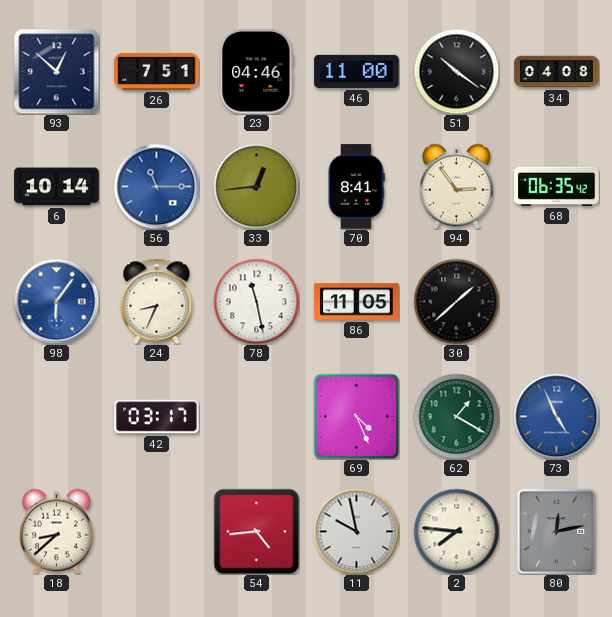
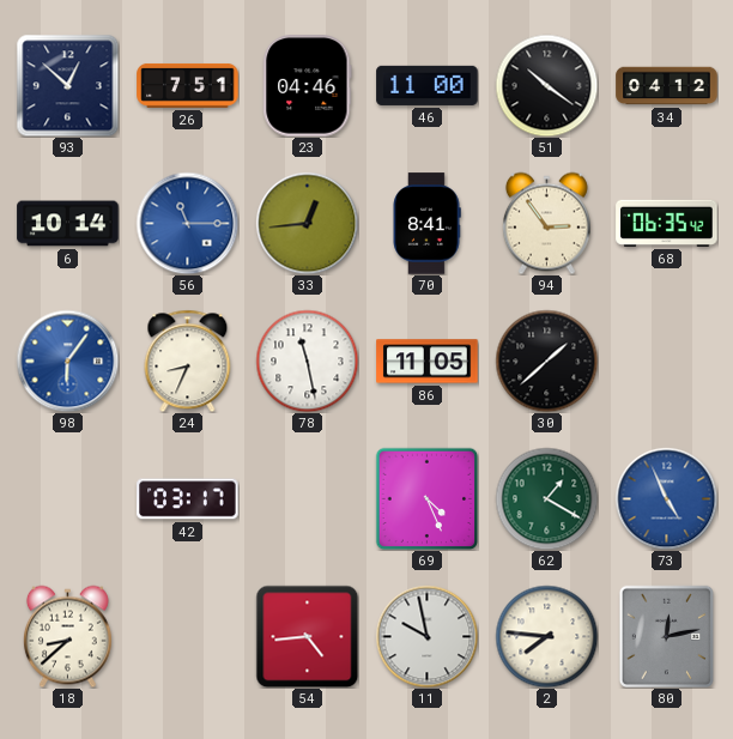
34: 04:08 -> 04:12
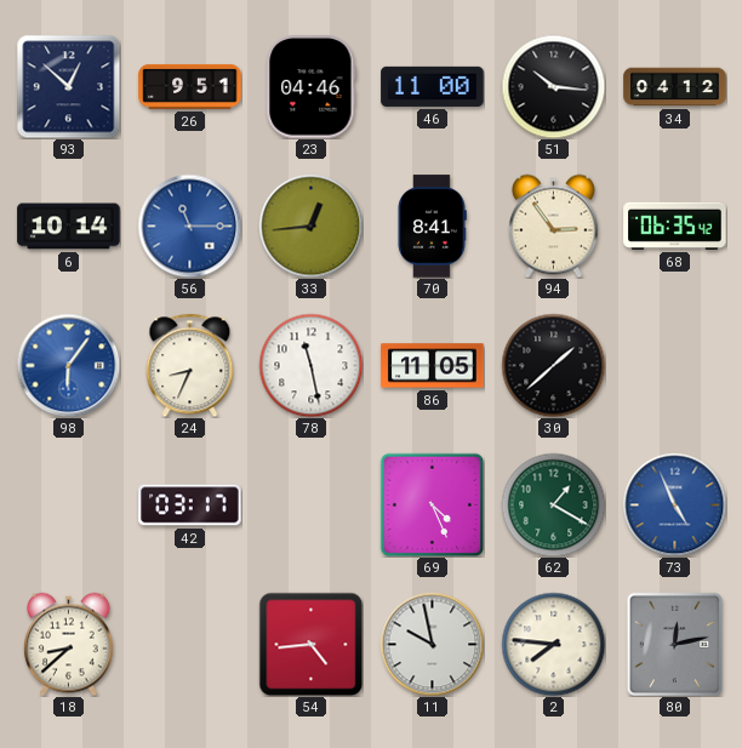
26: 7:51 -> 9:51
51: 10:21 -> 10:16
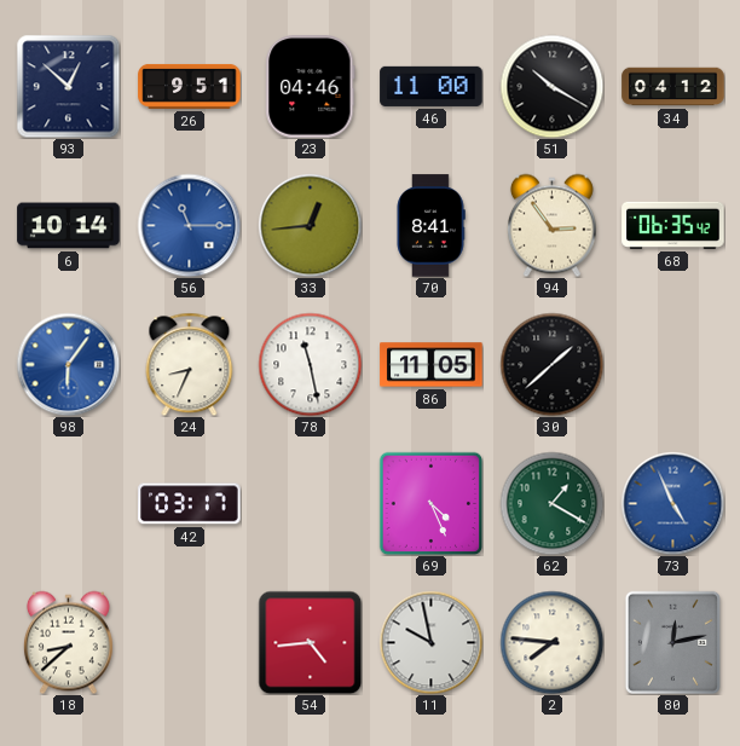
51: 10:16 -> 10:20
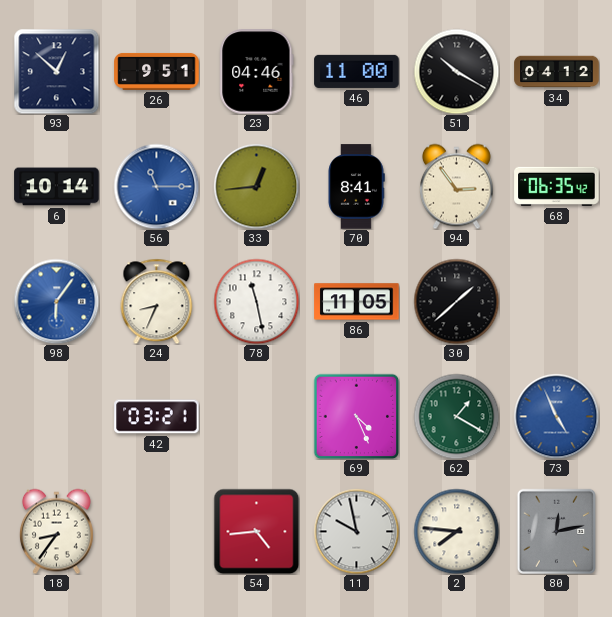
42: 03:17 -> 03:21
18: 8:38 -> 8:36
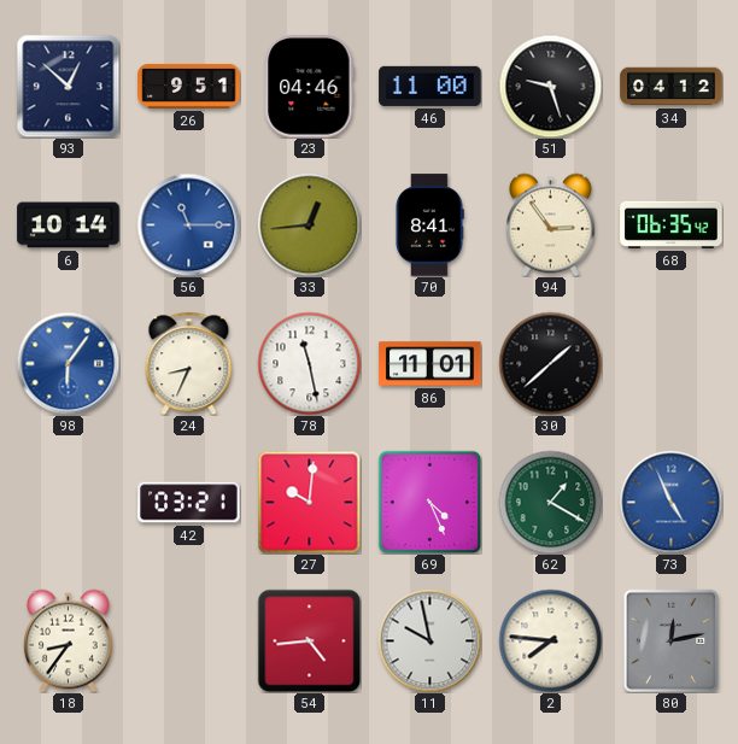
51: 10:20 -> 9:27
86: 11:05 -> 11:01
27: none -> 10:01
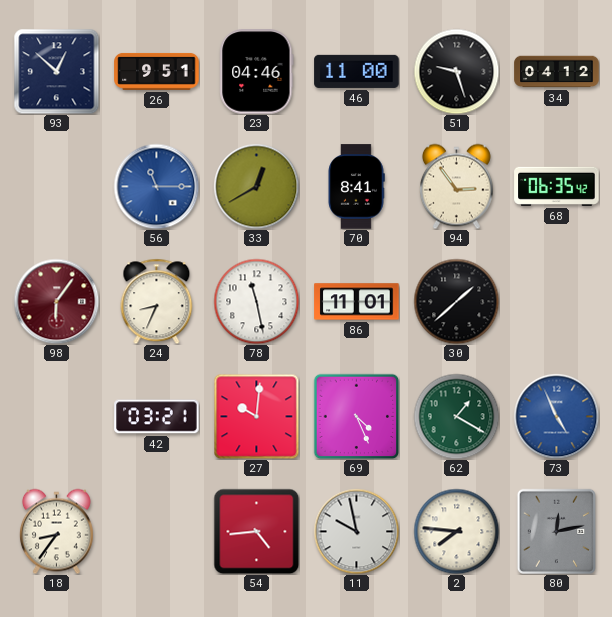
6: 10:14 -> none
33: 12:44 -> 12:40
98 dial: blue -> burgundy
